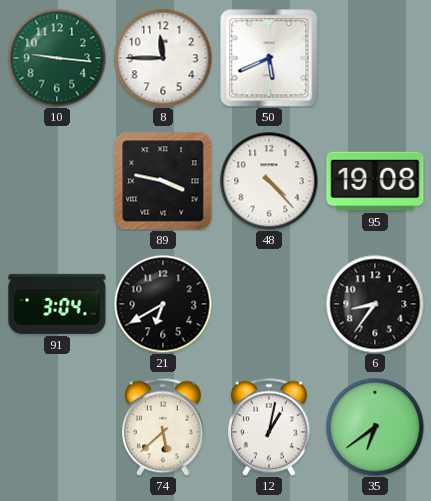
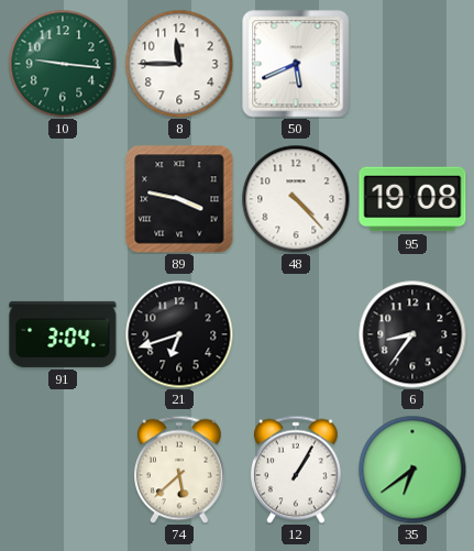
21: 6:40 -> 6:42
12: 1:02 -> 1:05
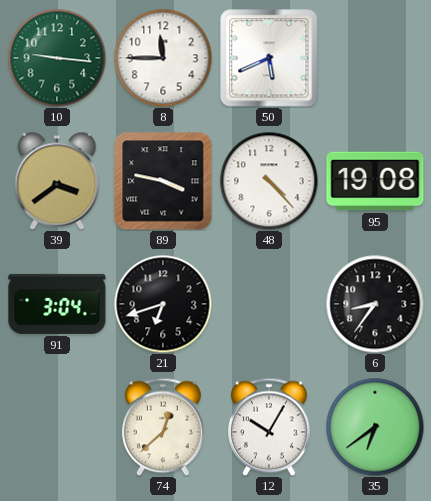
39: none -> 3:39
74: 5:38 -> 12:38
12: 1:05 -> 10:05
